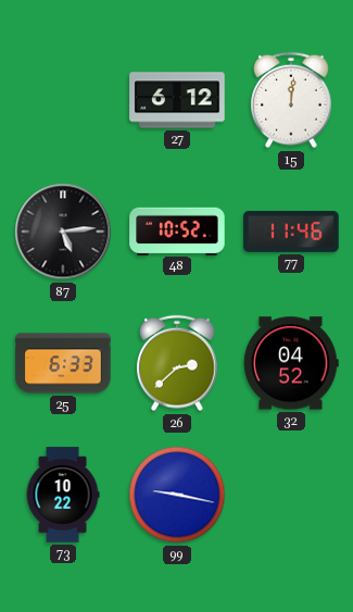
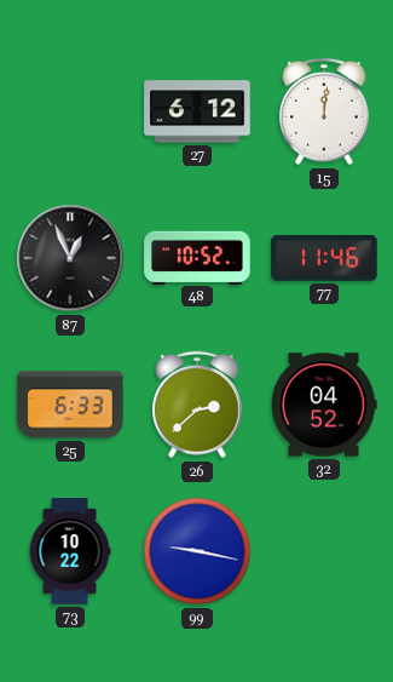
87: 5:14 -> 12:56
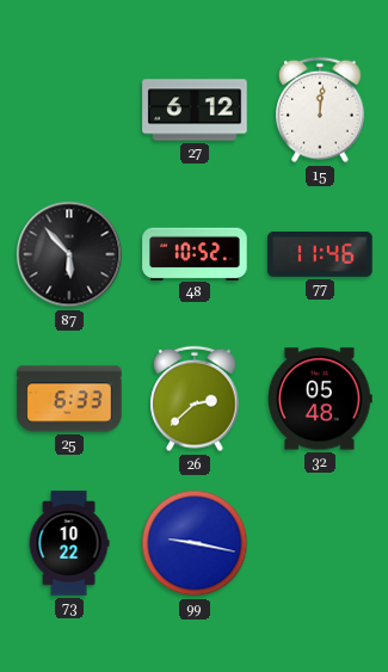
87: 12:56 -> 5:53
32: 04:52 -> 05:48
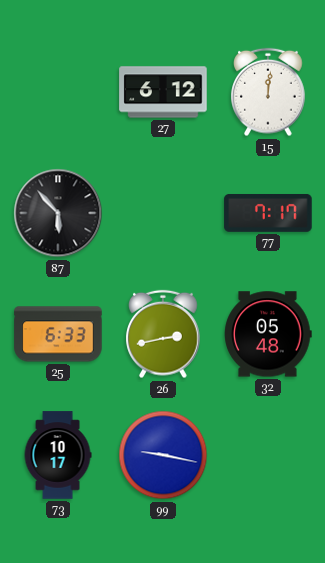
48: 10:52 -> none
77: 11:46 -> 7:17
26: 2:38 -> 2:43
73: 10:22 -> 10:17
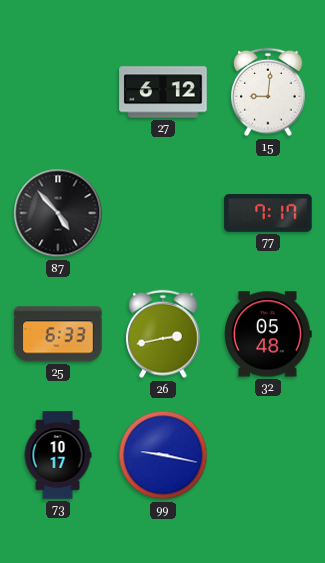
15: 12:01 -> 9:01
87: 5:53 -> 4:53
